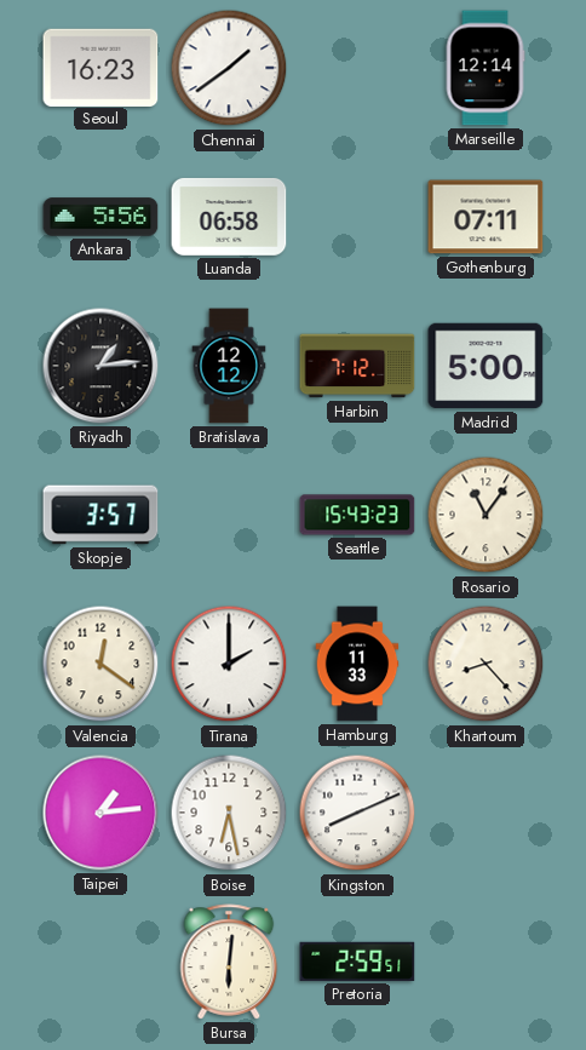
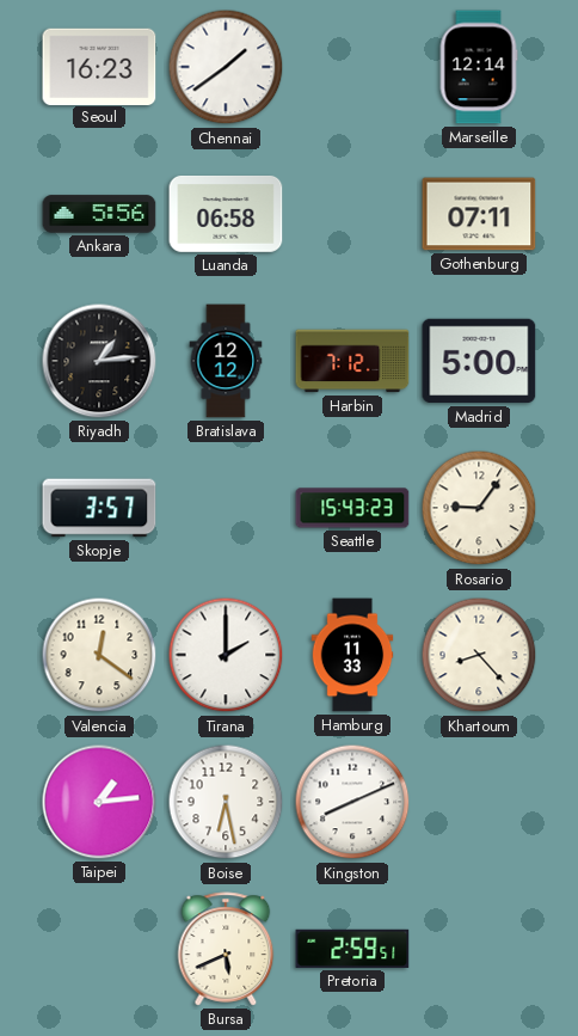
Rosario: 11:06 -> 9:06
Bursa: 6:01 -> 5:41
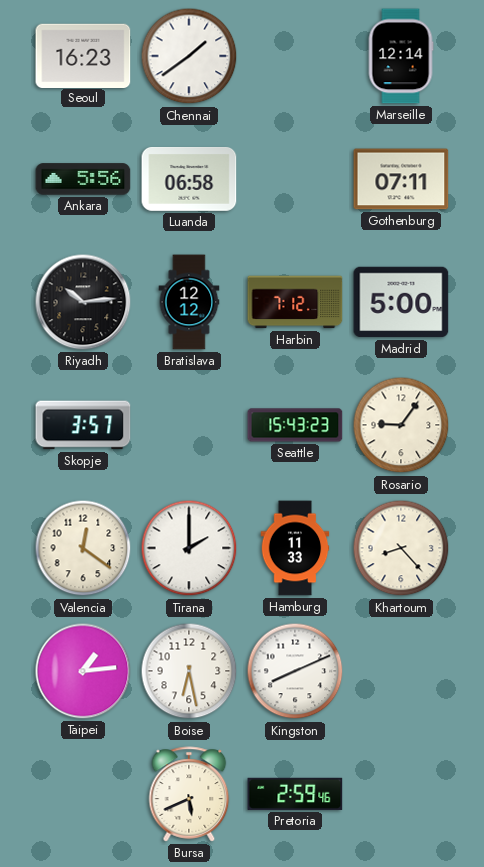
Riyadh: 1:14 -> 10:14
Pretoria: 2:59:51 -> 2:59:46
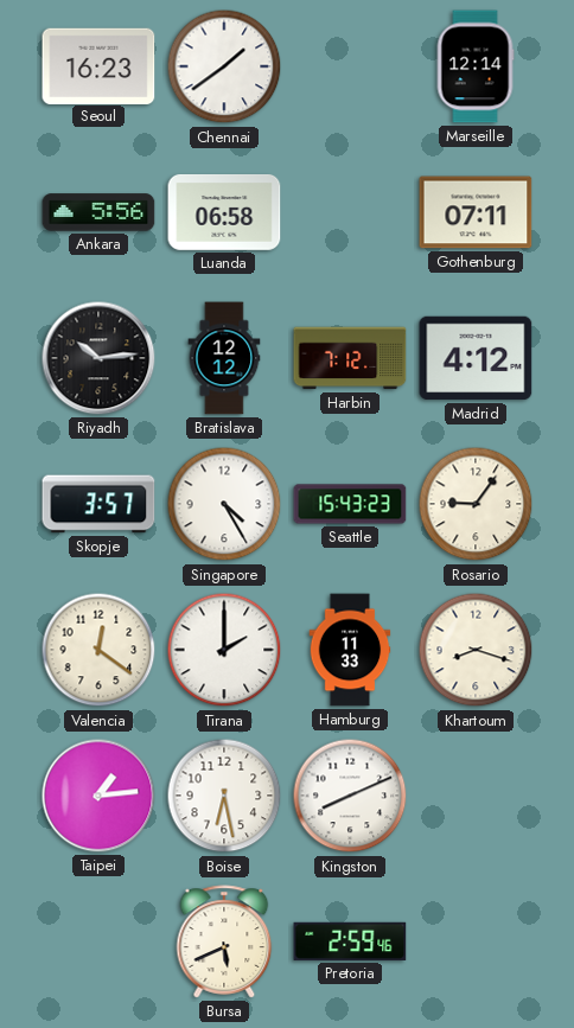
Madrid: 5:00 -> 4:12
Singapore: none -> 4:25
Khartoum: 8:23 -> 8:18
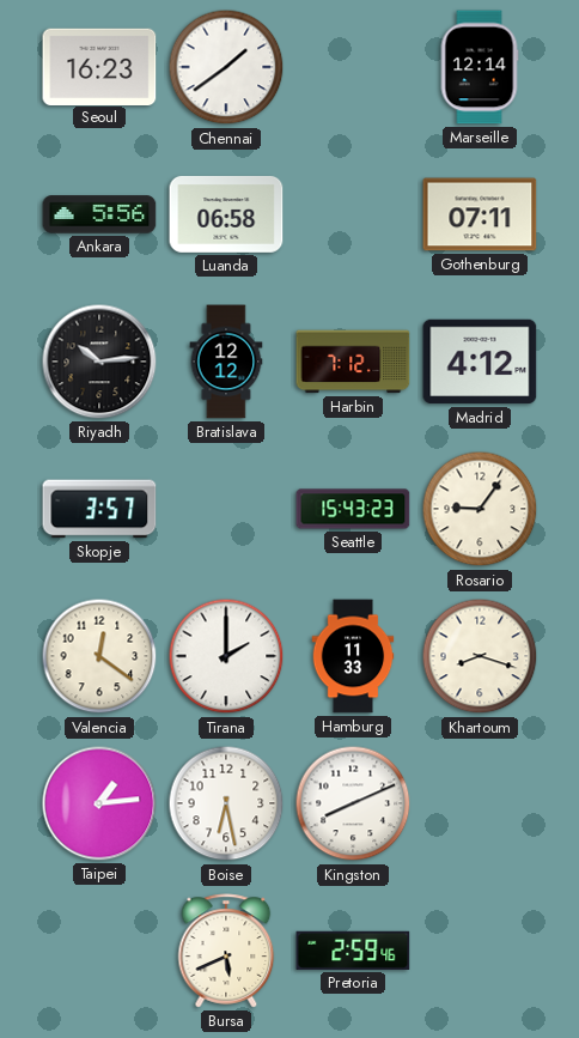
Singapore: 4:25 -> none
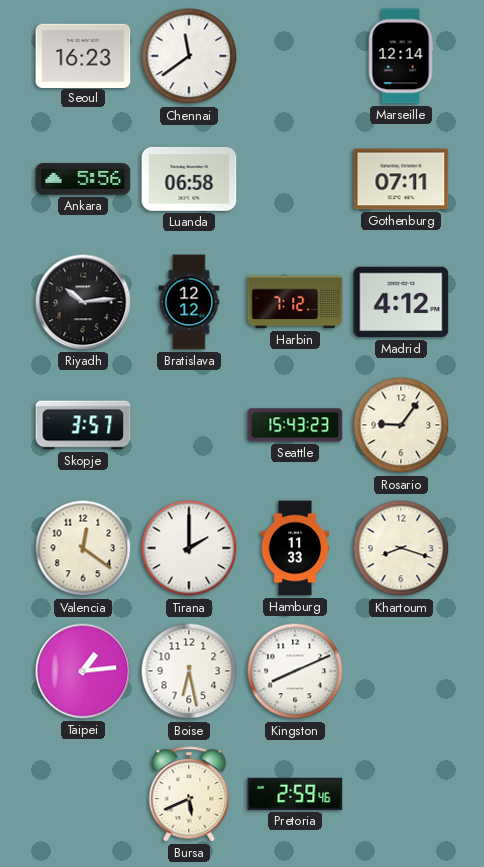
Chennai: 1:39 -> 11:39
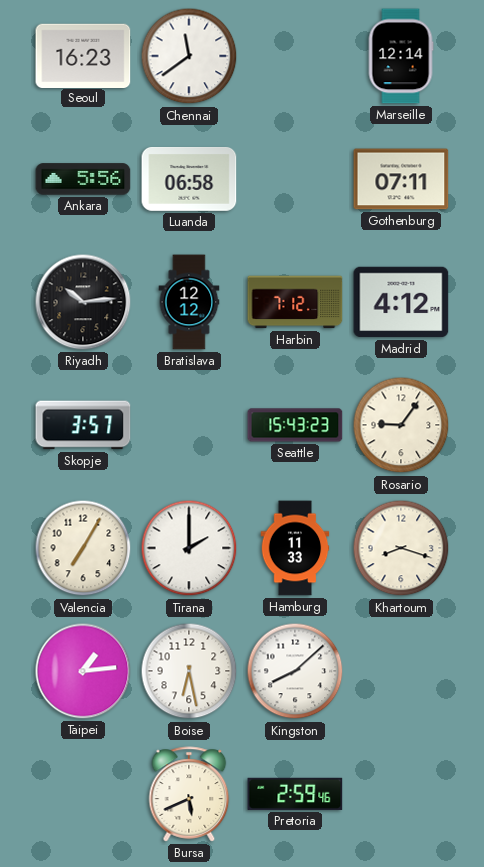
Valencia: 12:21 -> 7:05
Kingston: 8:11 -> 8:08
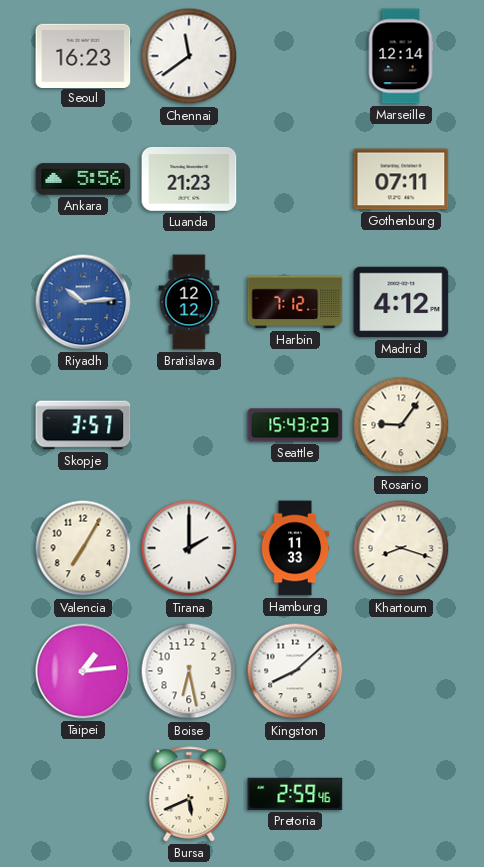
Luanda: 06:58 -> 21:23
Riyadh dial: black -> blue
